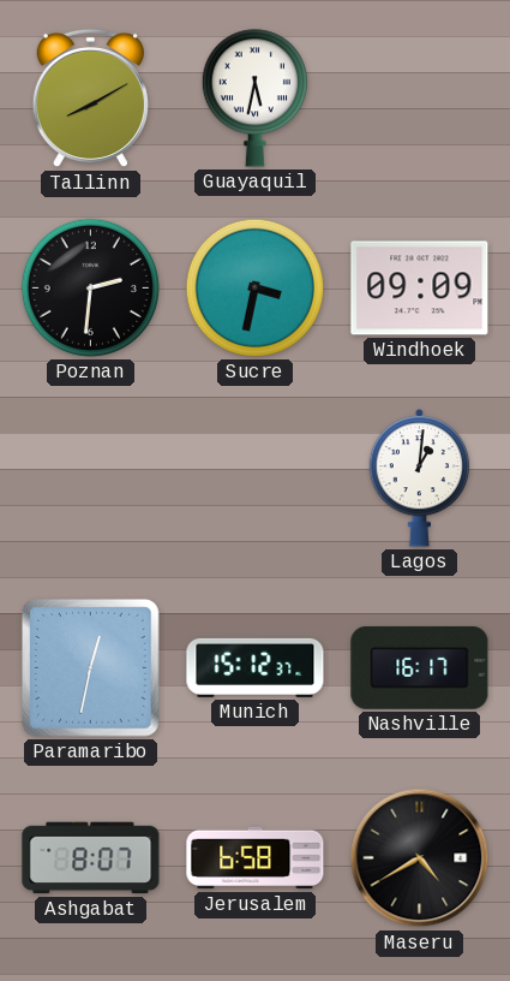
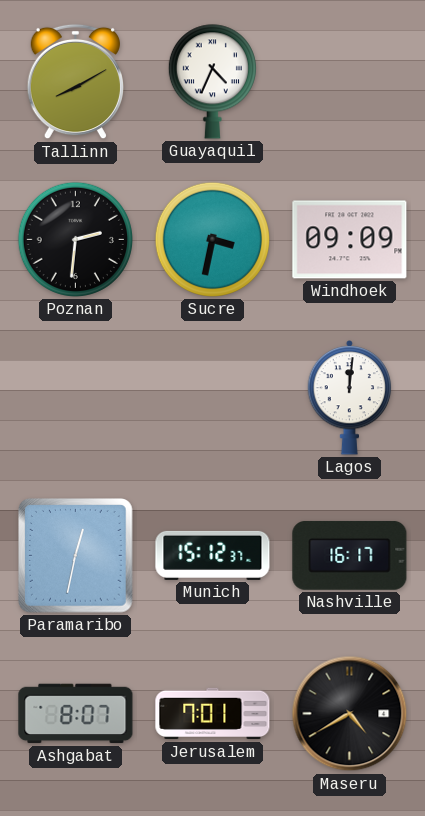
Guayaquil: 5:32 -> 4:34
Lagos: 1:01 -> 12:01
Jerusalem: 6:58 -> 7:01
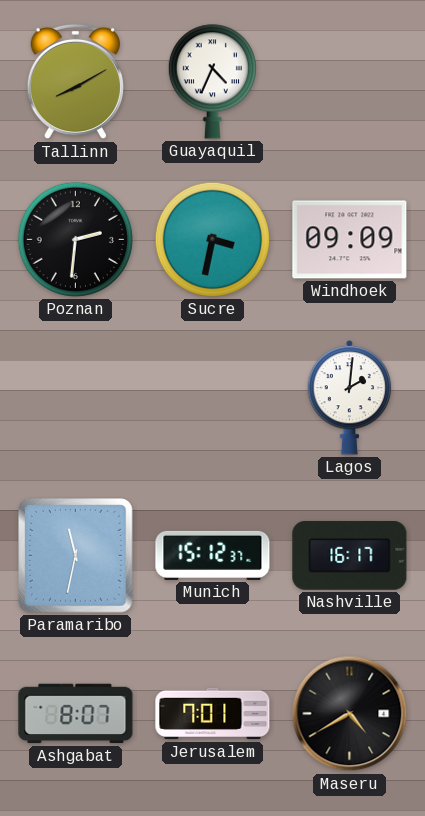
Lagos: 12:01 -> 2:01
Paramaribo: 12:32 -> 11:32
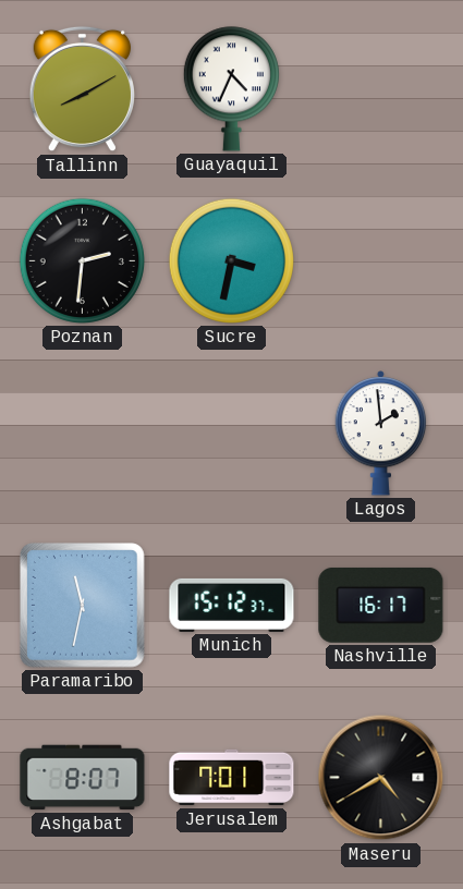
Windhoek: 09:09 -> none
Lagos: 2:01 -> 1:59
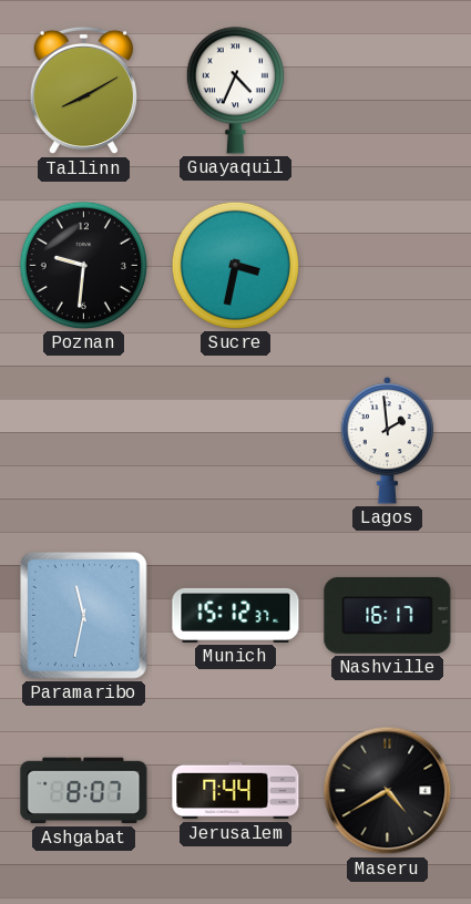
Poznan: 2:31 -> 9:31
Jerusalem: 7:01 -> 7:44
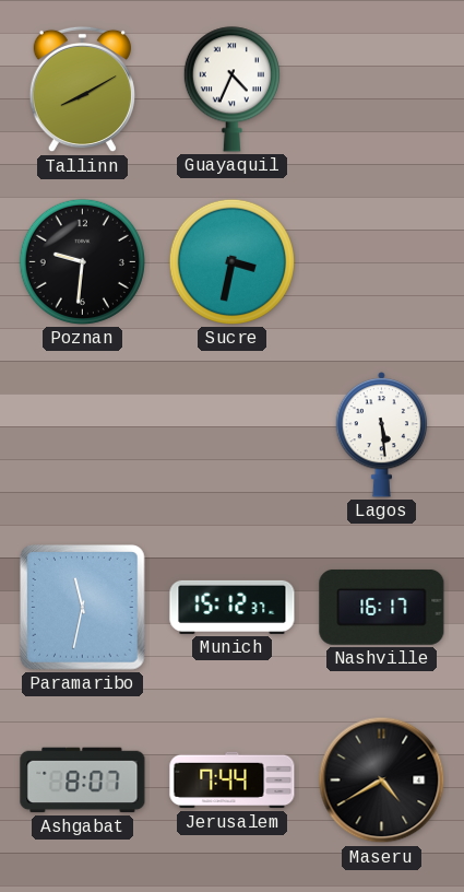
Lagos: 1:59 -> 5:29
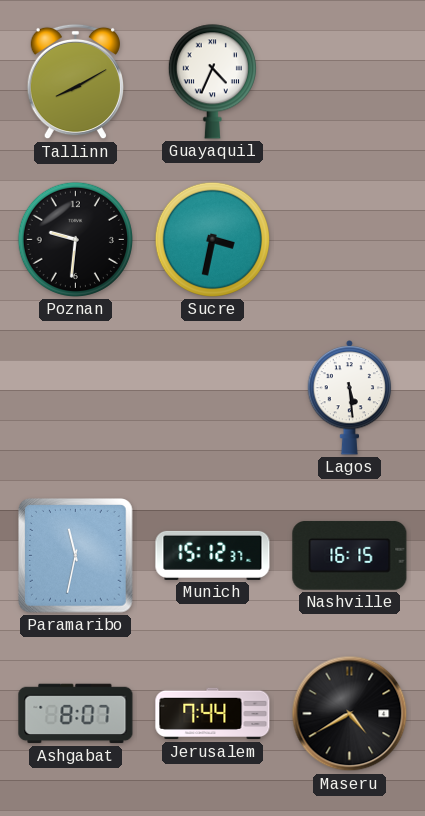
Nashville: 16:17 -> 16:15
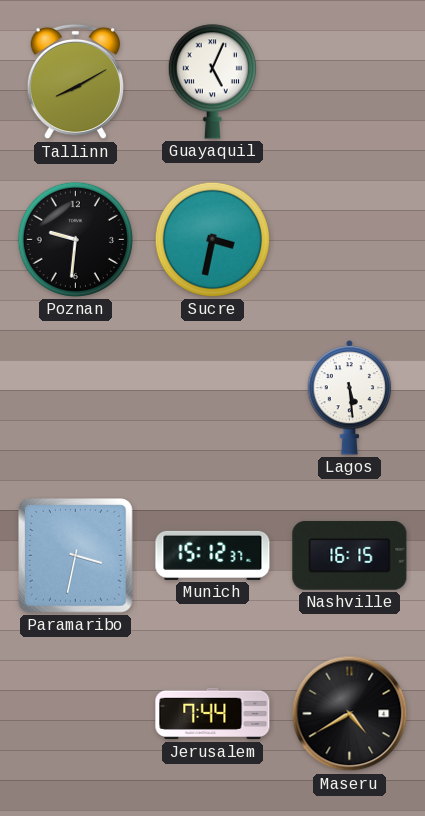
Guayaquil: 4:34 -> 5:04
Paramaribo: 11:32 -> 3:32
Ashgabat: 8:07 -> none
